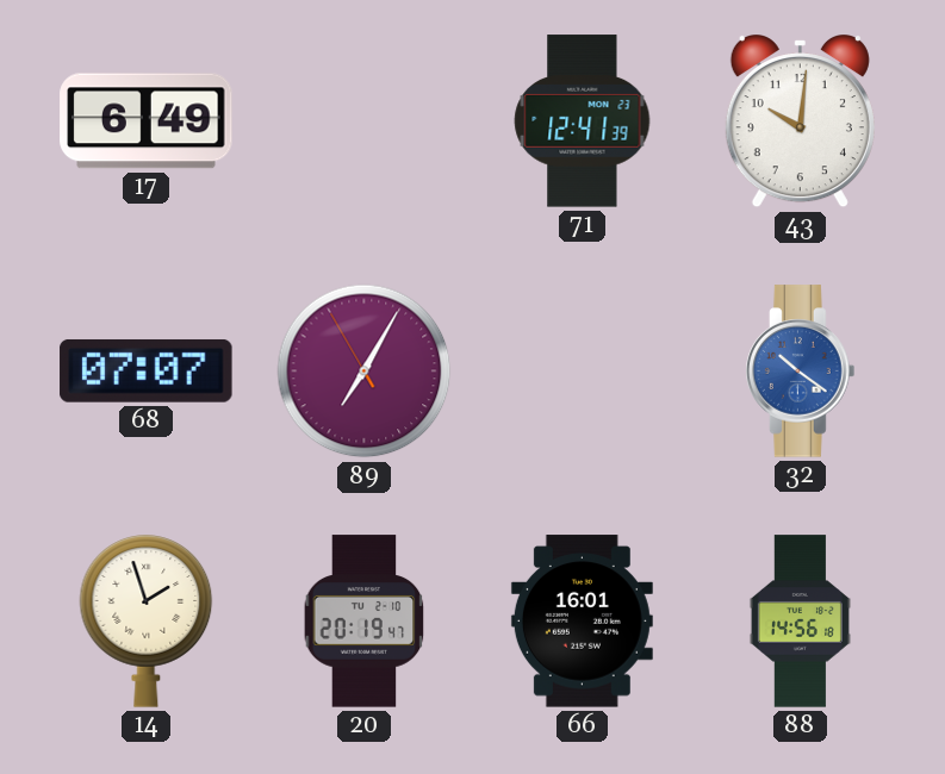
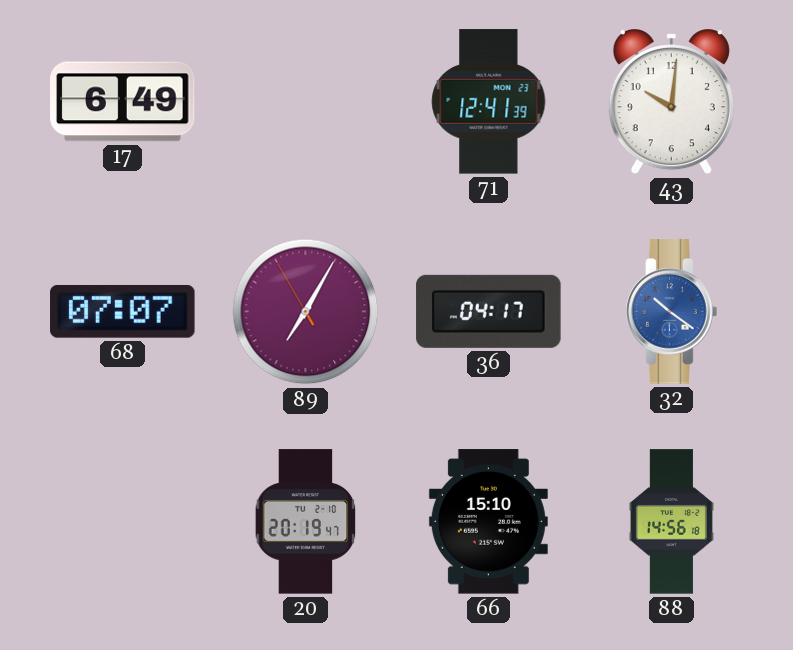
36: none -> 04:17
14: 1:57 -> none
66: 16:01 -> 15:10
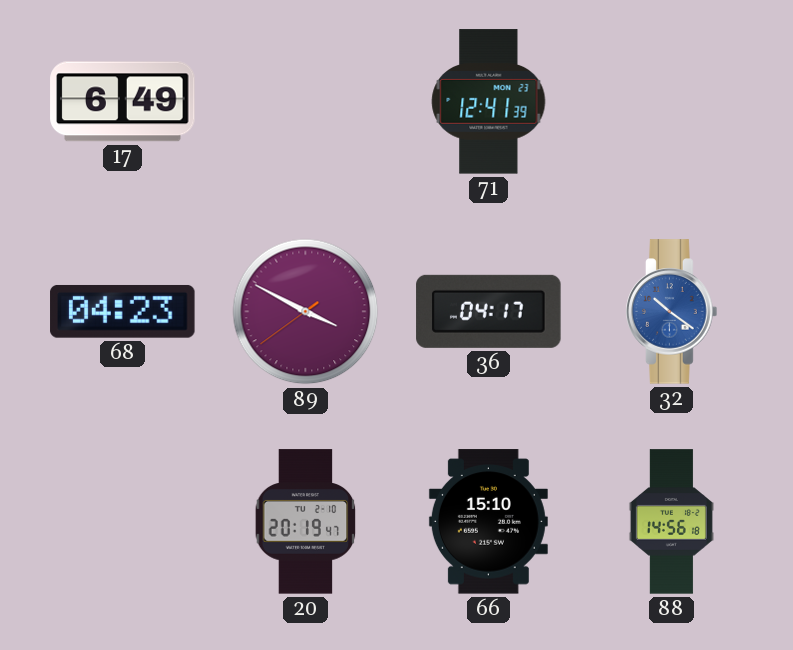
43: 10:01 -> none
68: 07:07 -> 04:23
89: 7:04 -> 3:49
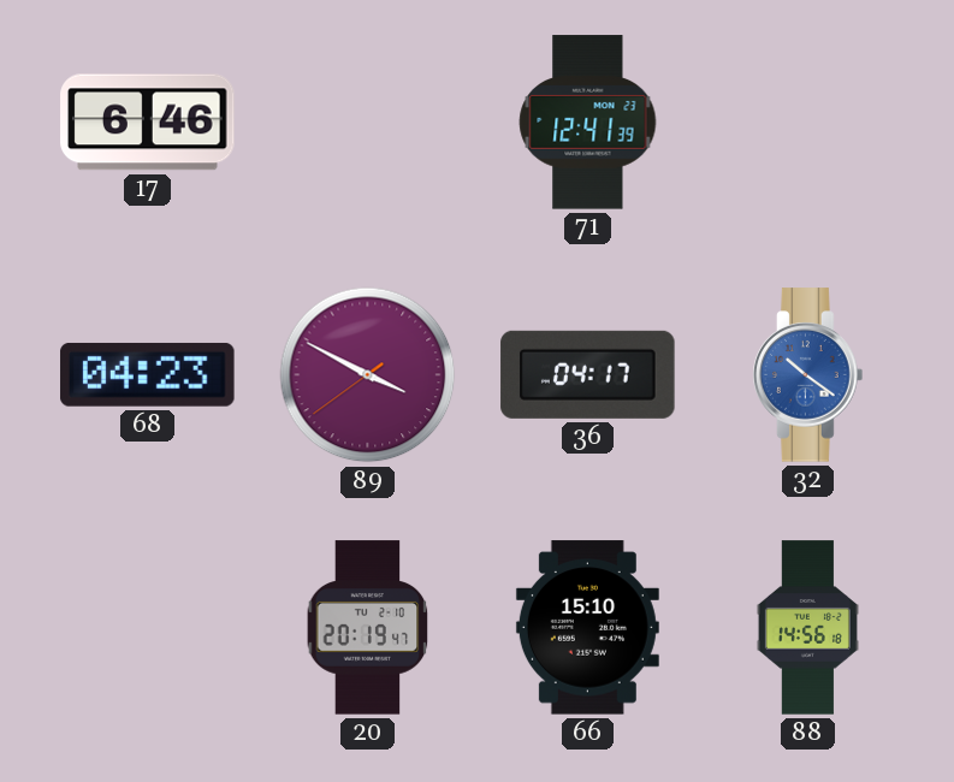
17: 6:49 -> 6:46
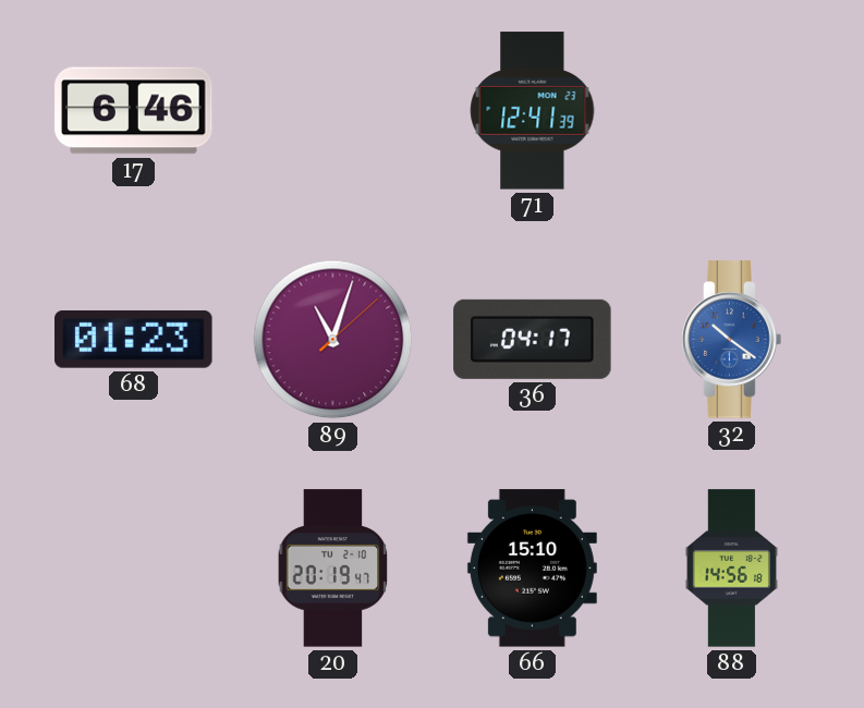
68: 04:23 -> 01:23
89: 3:49 -> 11:03
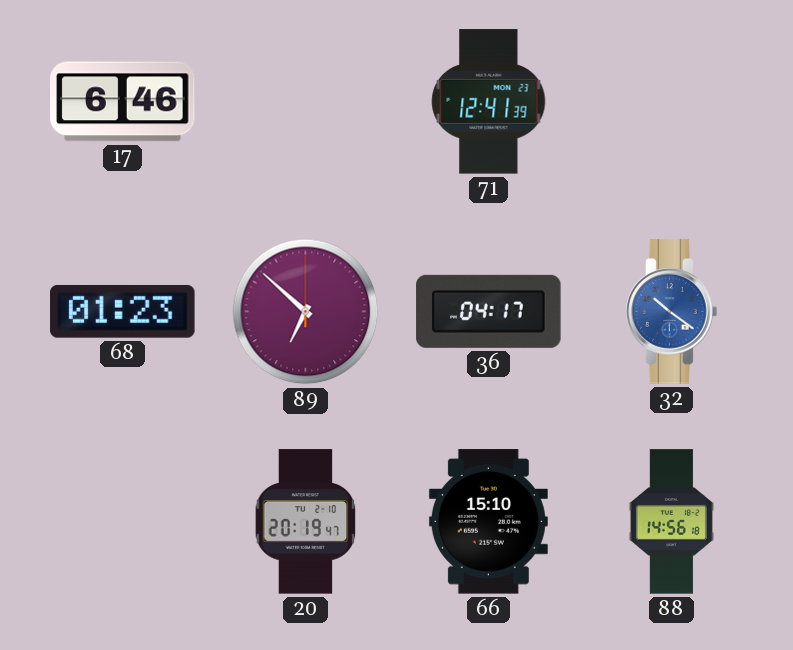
89: 11:03 -> 6:52
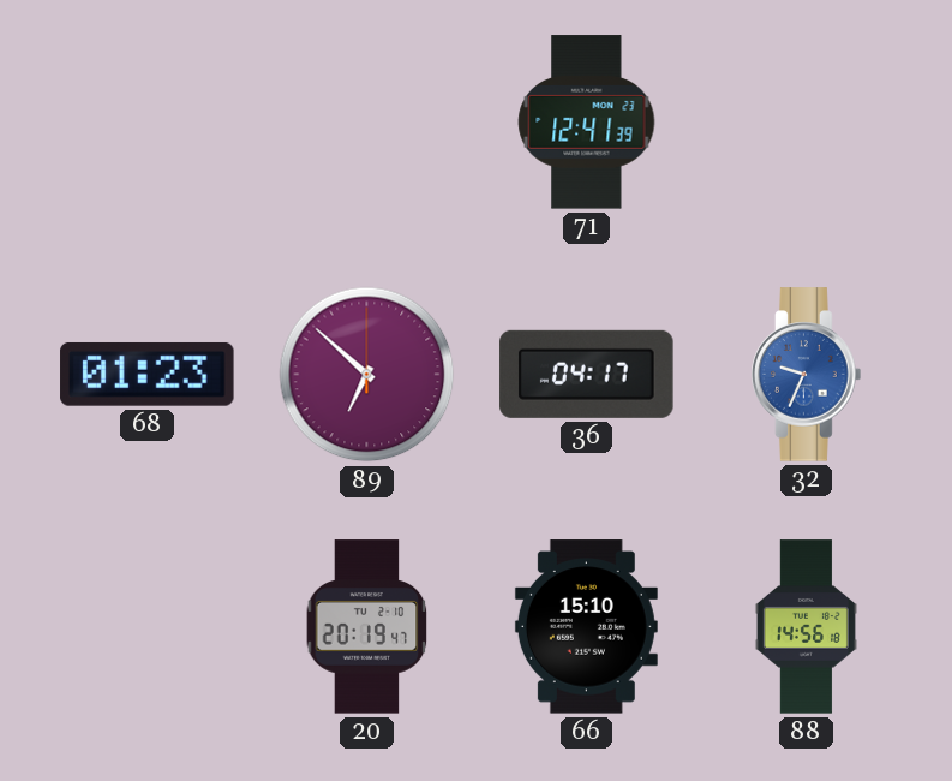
17: 6:46 -> none
32: 10:21 -> 9:34
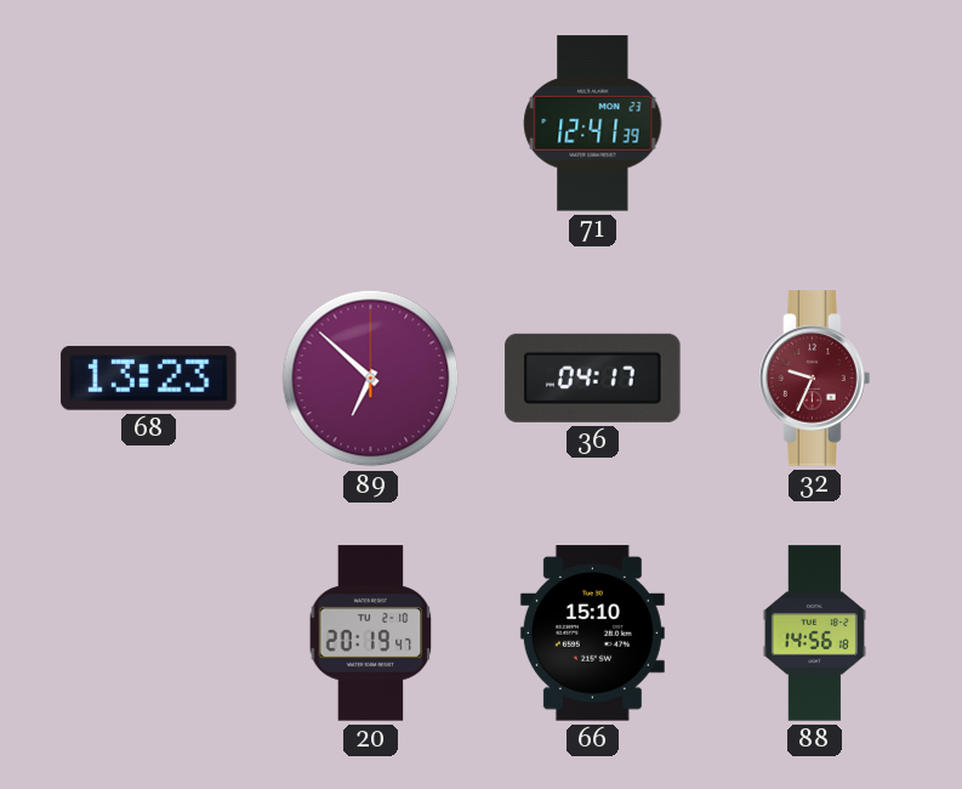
68: 01:23 -> 13:23
32 dial: blue -> burgundy
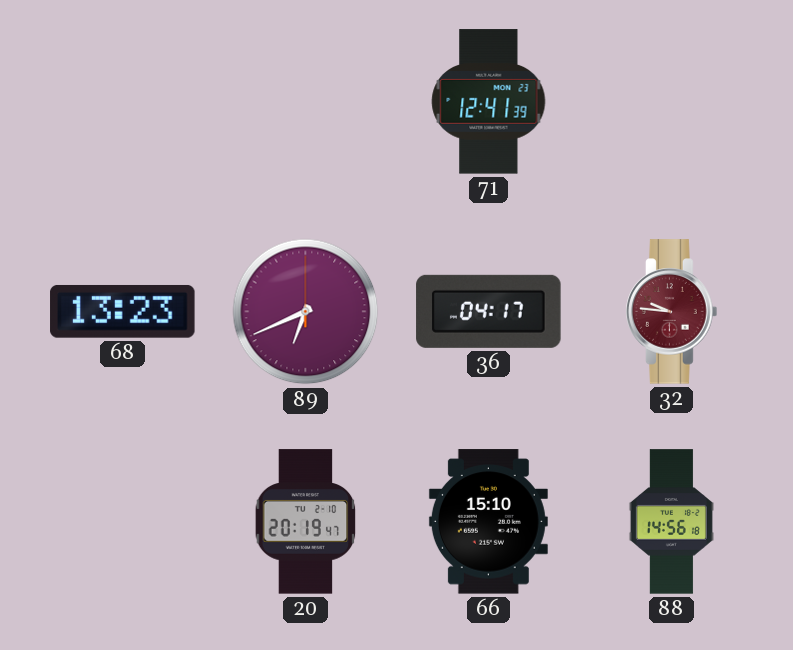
89: 6:52 -> 6:41
32: 9:34 -> 9:46
